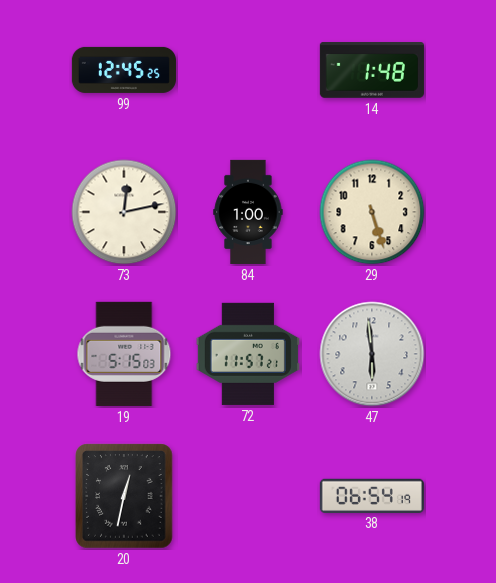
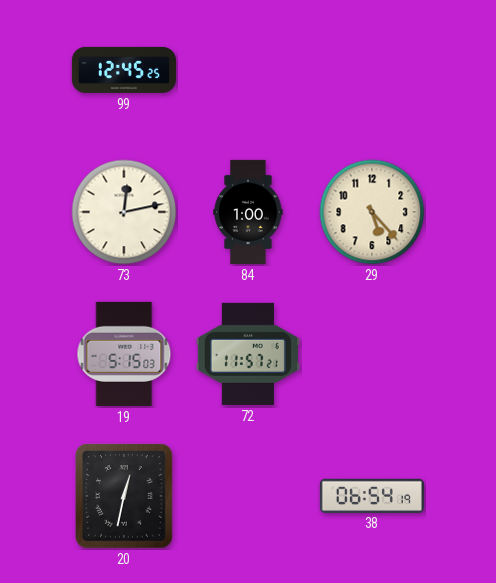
14: 1:48 -> none
29: 5:27 -> 5:23
47: 5:59 -> none
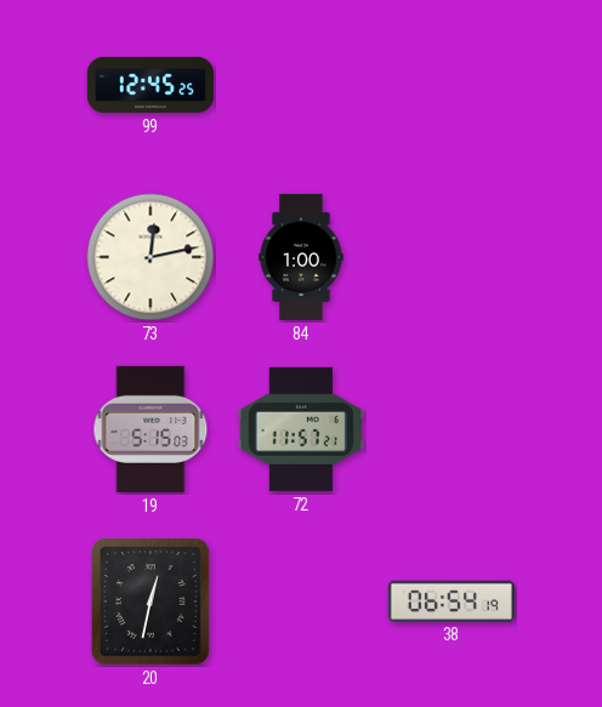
29: 5:23 -> none
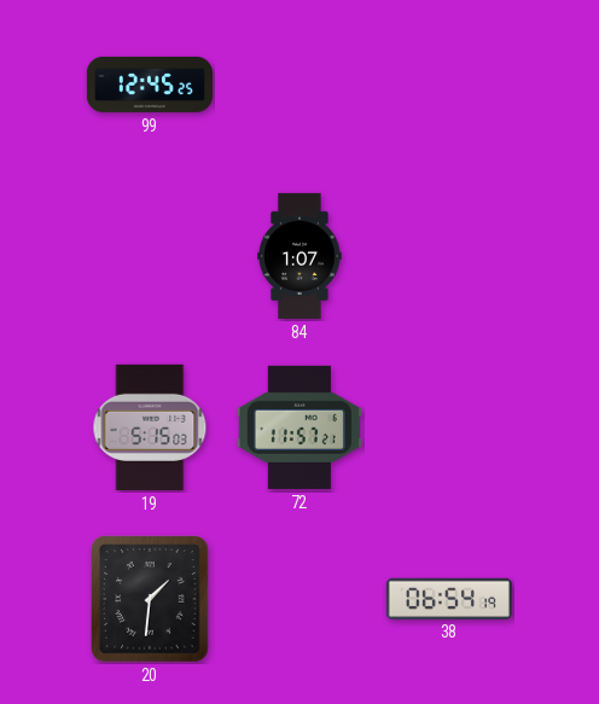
73: 12:13 -> none
84: 1:00 -> 1:07
20: 12:32 -> 1:31
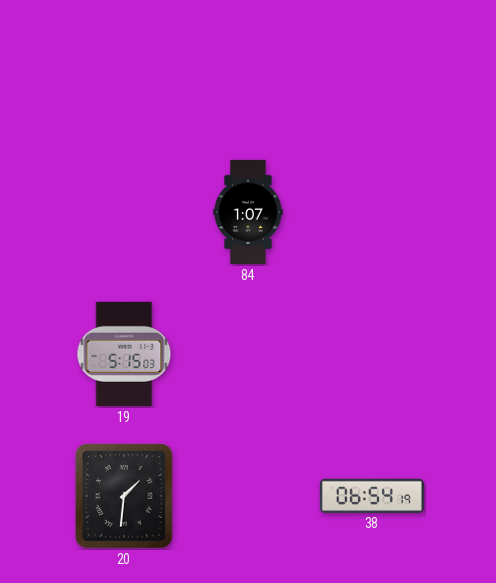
99: 12:45 -> none
72: 11:57 -> none
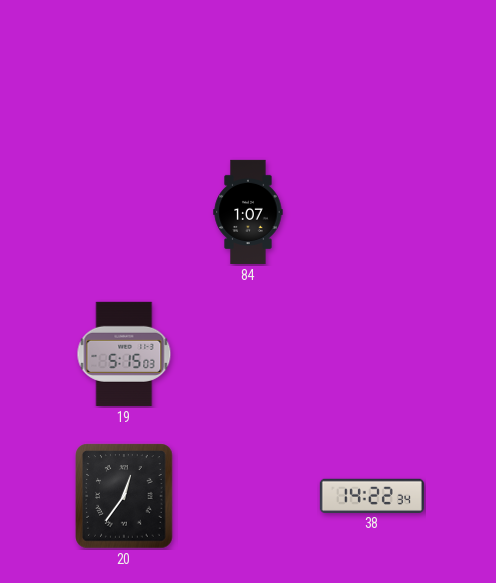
20: 1:31 -> 12:36
38: 06:54 -> 14:22
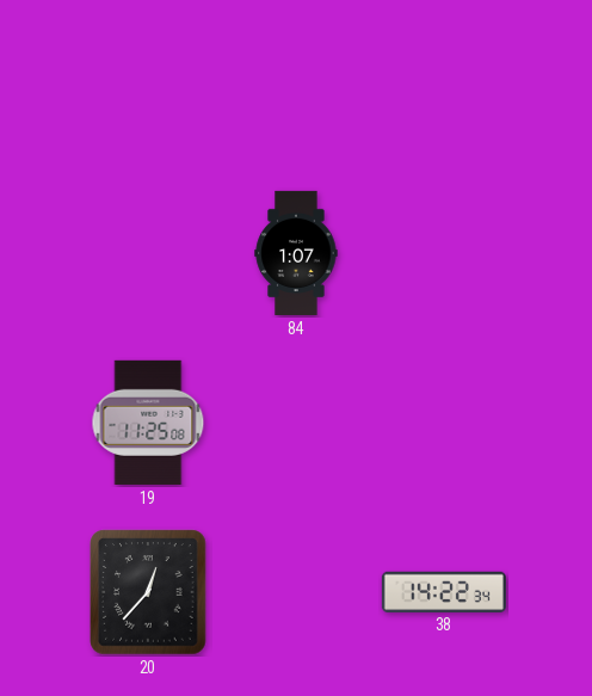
19: 5:15 -> 11:25
20: 12:36 -> 12:37
